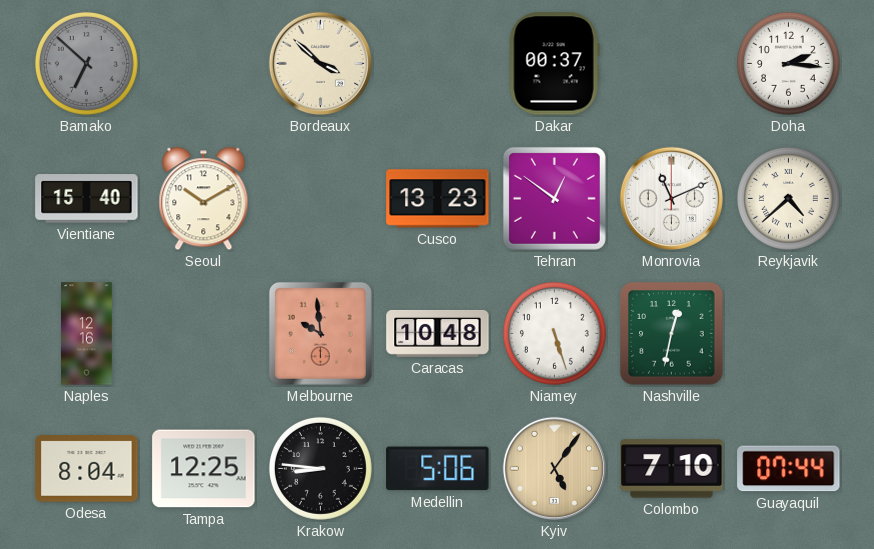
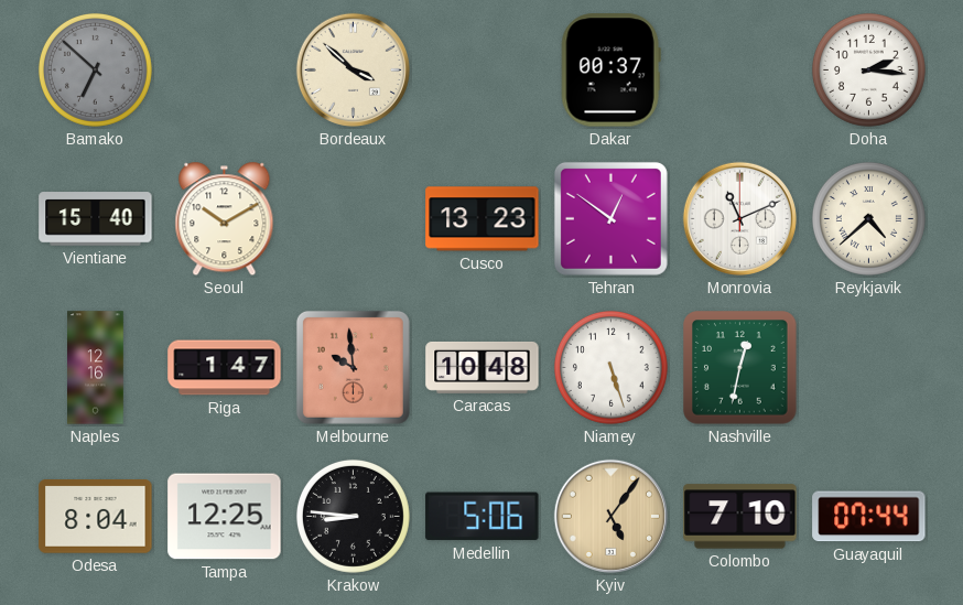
Riga: none -> 1:47
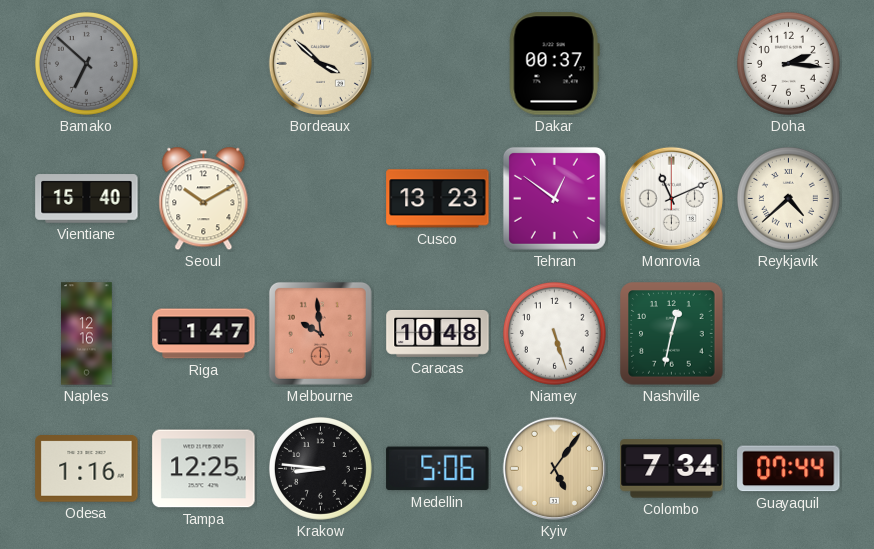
Odesa: 8:04 -> 1:16
Colombo: 7:10 -> 7:34
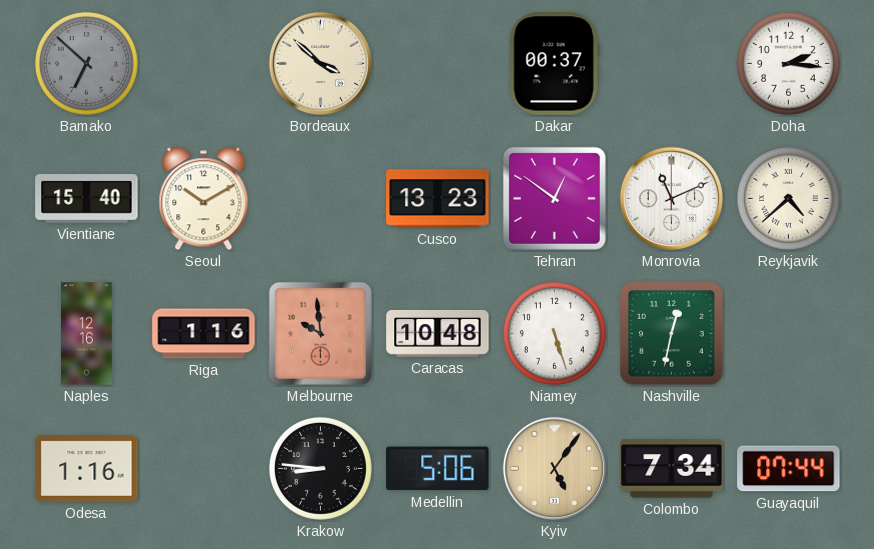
Riga: 1:47 -> 1:16
Tampa: 12:25 -> none
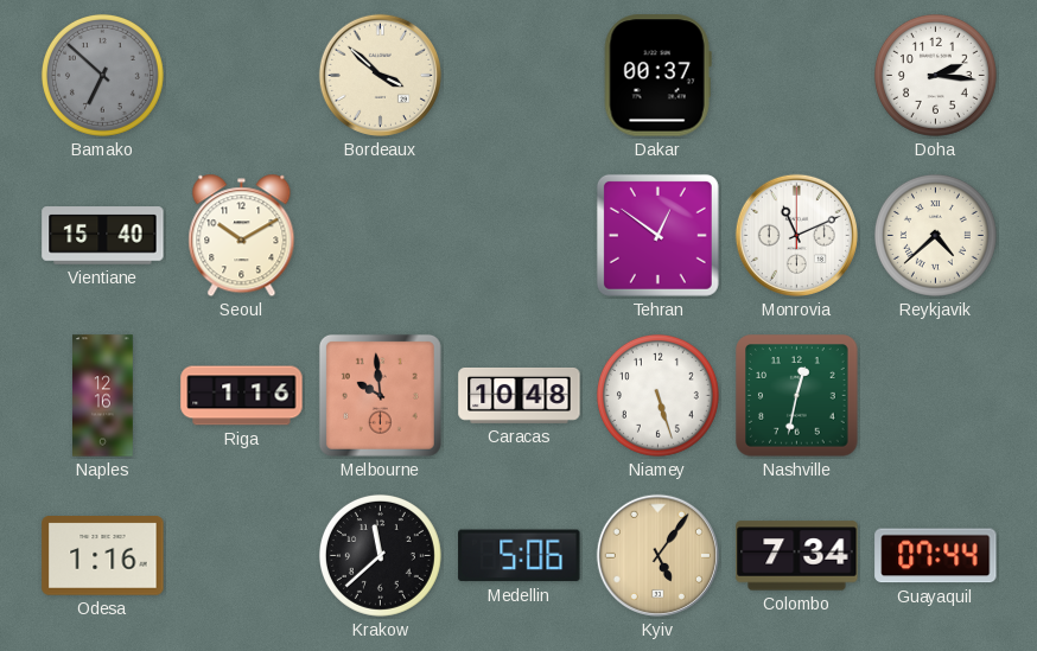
Cusco: 13:23 -> none
Krakow: 8:46 -> 11:38
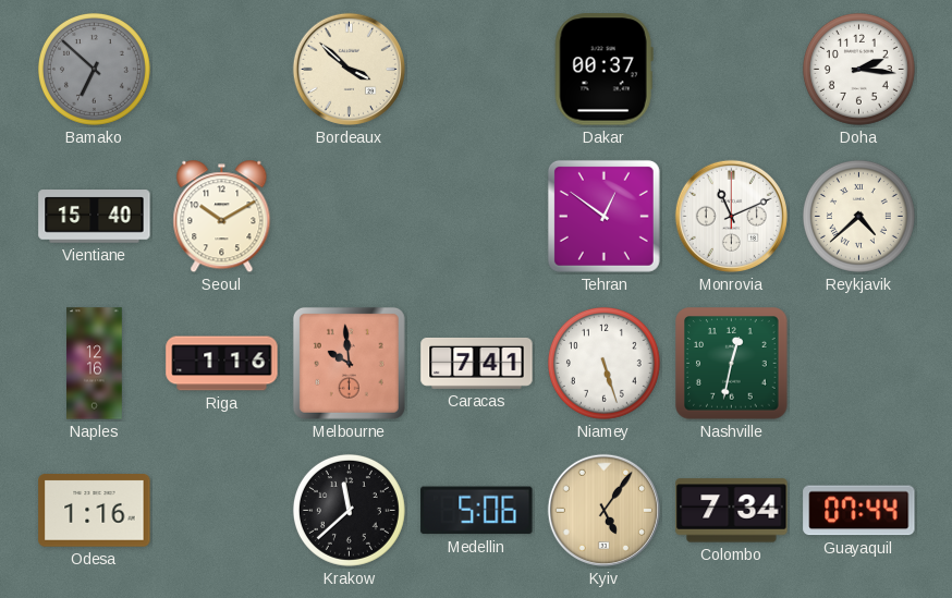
Caracas: 10:48 -> 7:41
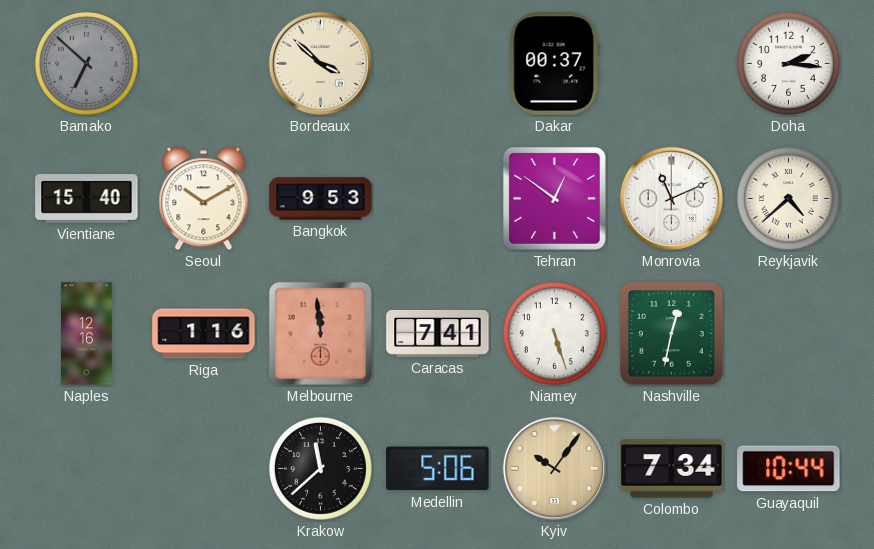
Bangkok: none -> 9:53
Melbourne: 9:59 -> 11:59
Odesa: 1:16 -> none
Kyiv: 5:06 -> 10:06
Guayaquil: 07:44 -> 10:44
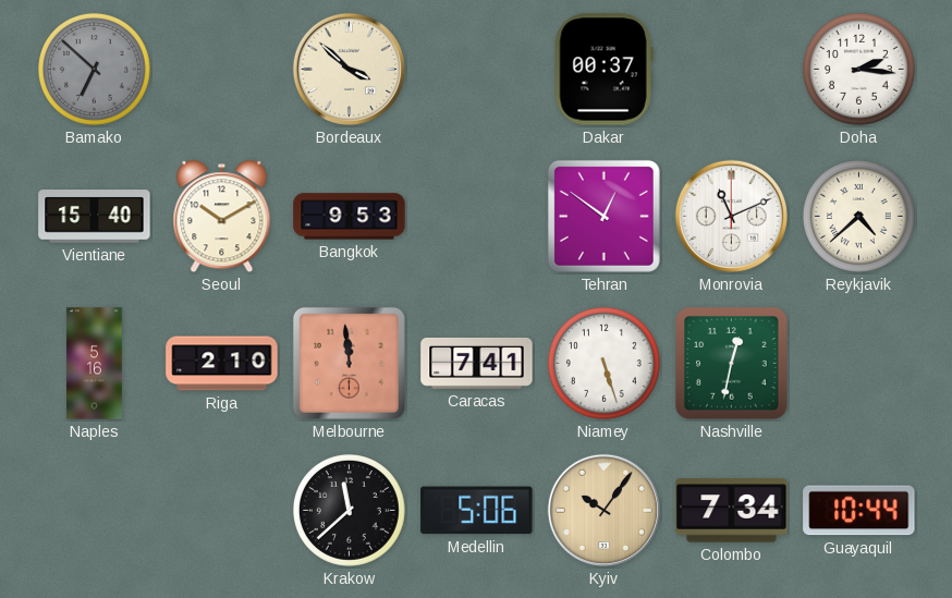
Naples: 12:16 -> 5:16
Riga: 1:16 -> 2:10
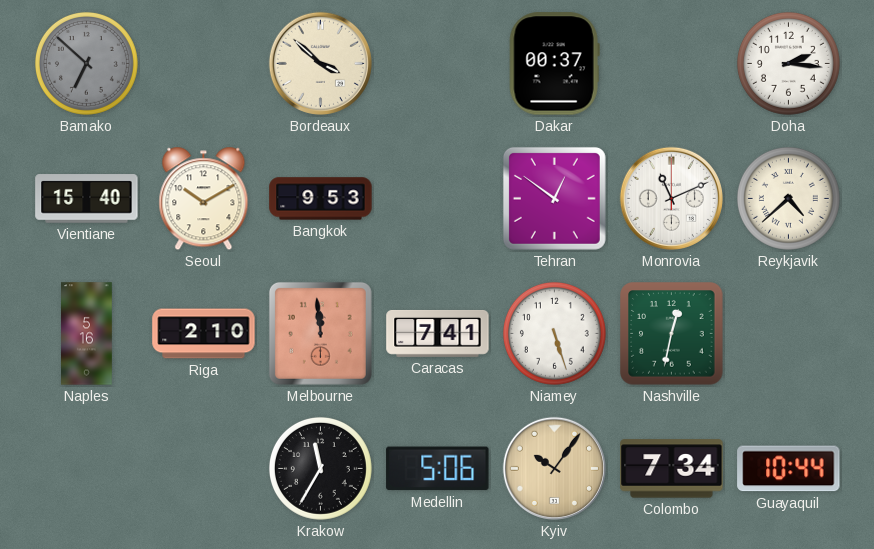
Krakow: 11:38 -> 11:35
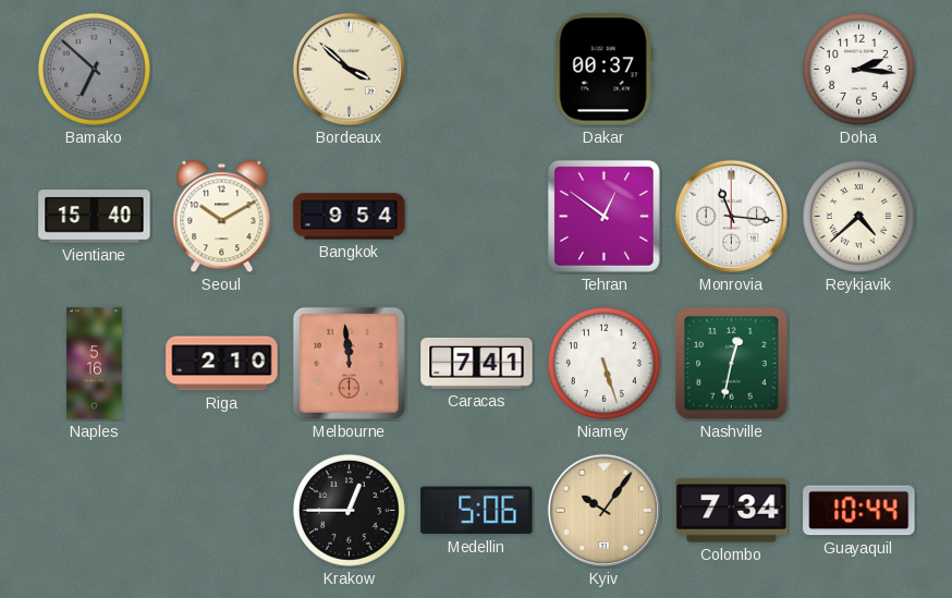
Bangkok: 9:53 -> 9:54
Monrovia: 11:11 -> 11:16
Krakow: 11:35 -> 12:45
